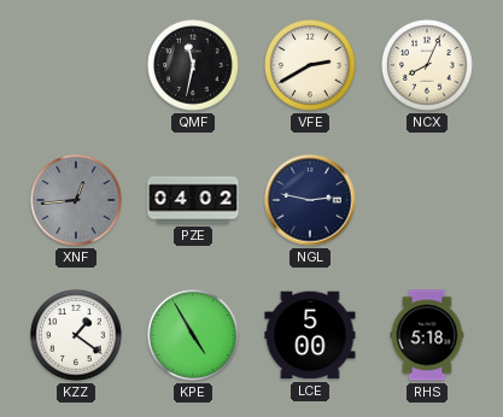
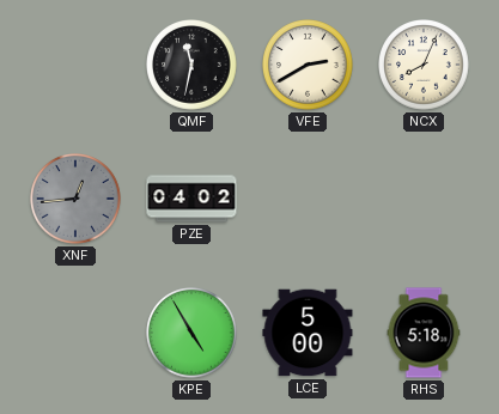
NGL: 2:47 -> none
KZZ: 1:21 -> none
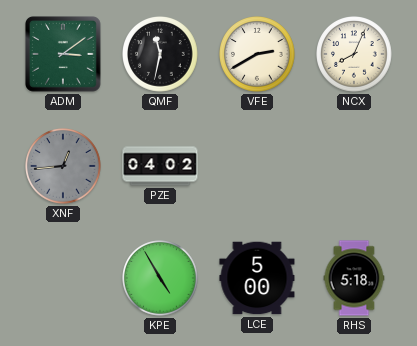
ADM: none -> 3:09
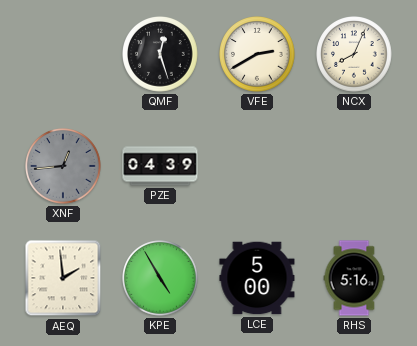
ADM: 3:09 -> none
QMF: 11:32 -> 12:27
PZE: 04:02 -> 04:39
AEQ: none -> 1:59
RHS: 5:18 -> 5:16
